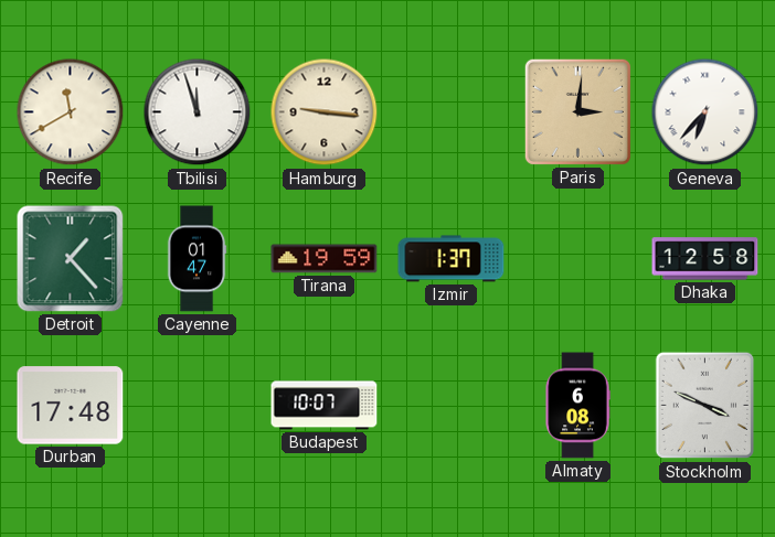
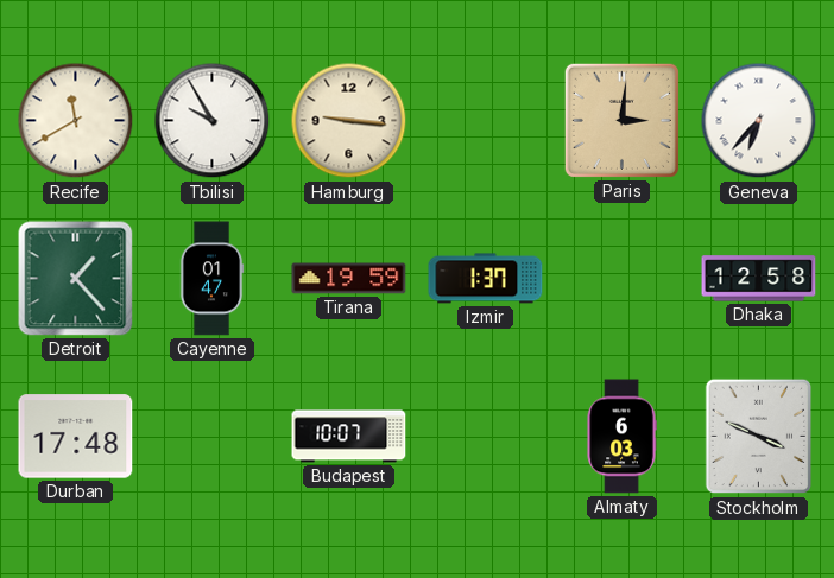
Tbilisi: 11:57 -> 9:55
Almaty: 6:08 -> 6:03
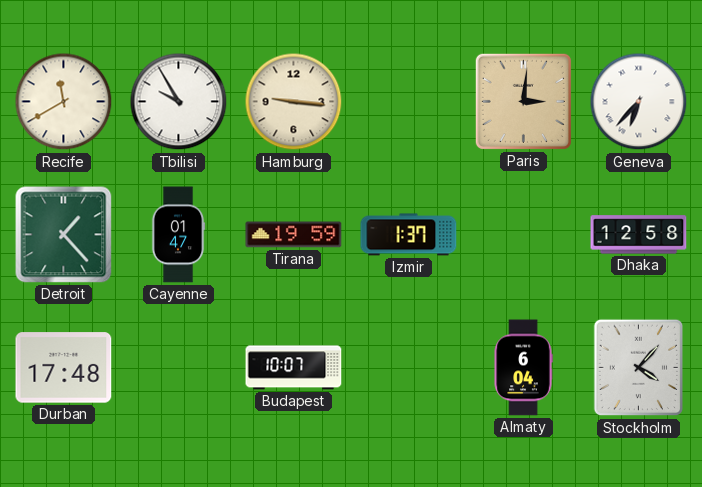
Almaty: 6:03 -> 6:04
Stockholm: 3:49 -> 4:07
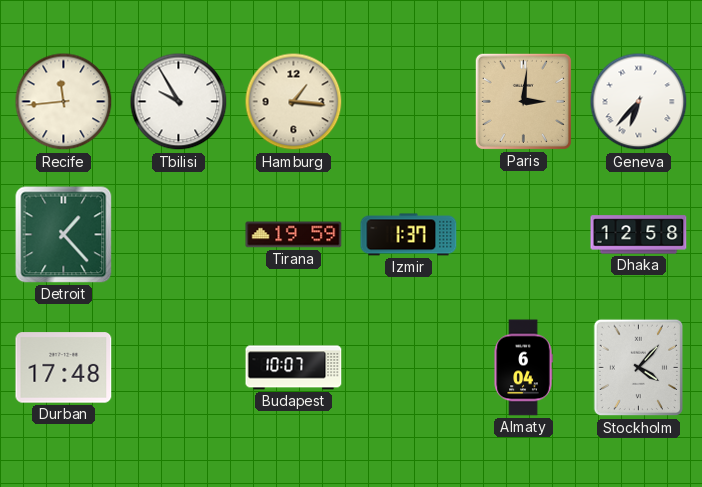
Recife: 11:40 -> 11:44
Hamburg: 9:16 -> 1:16
Cayenne: 01:47 -> none
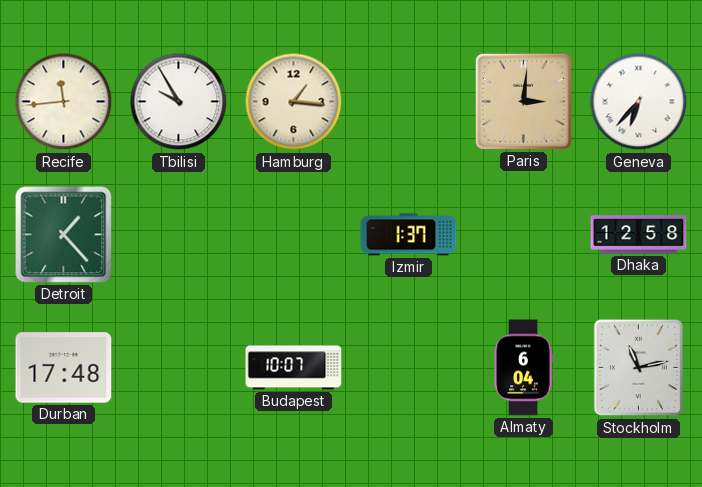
Tirana: 19:59 -> none
Stockholm: 4:07 -> 11:13
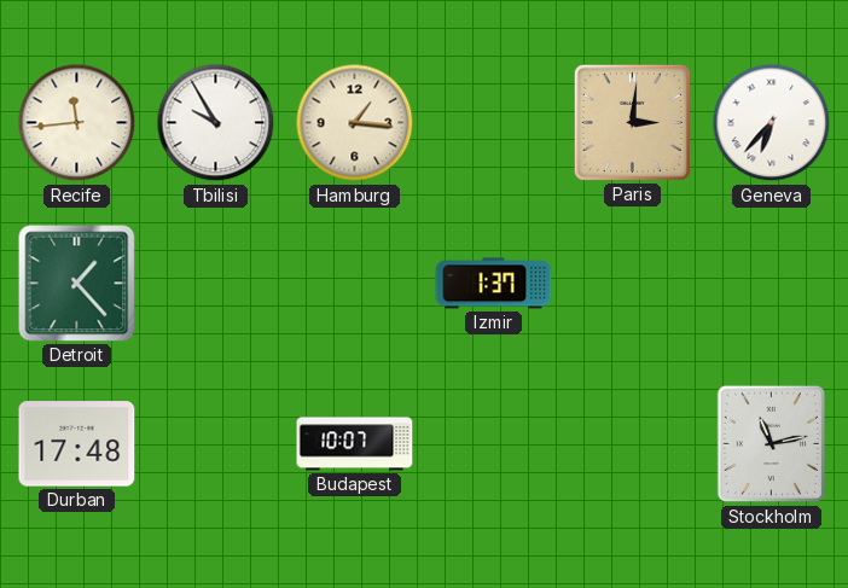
Dhaka: 12:58 -> none
Almaty: 6:04 -> none
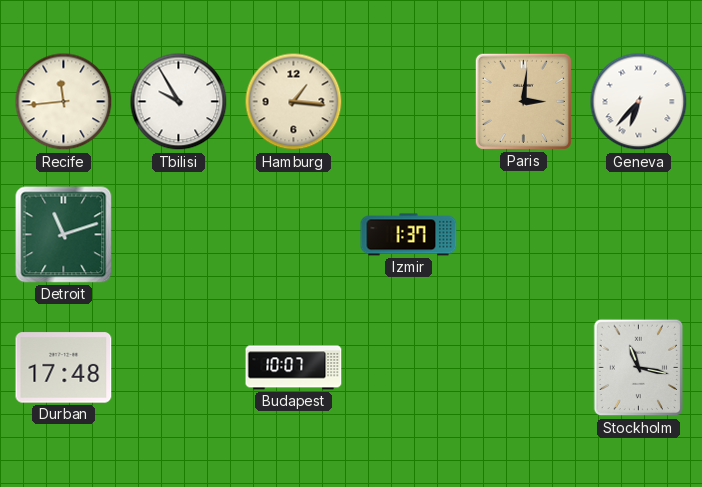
Detroit: 1:23 -> 11:12
Stockholm: 11:13 -> 11:17
